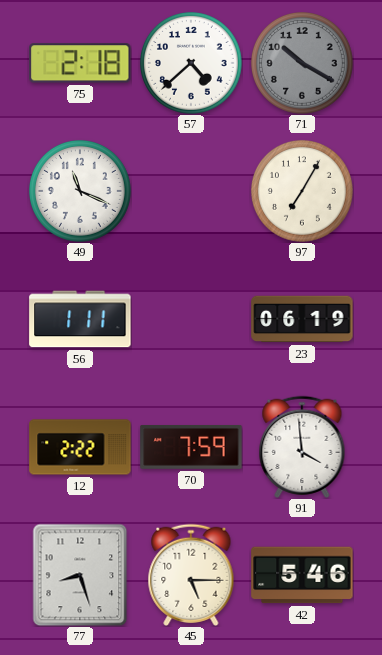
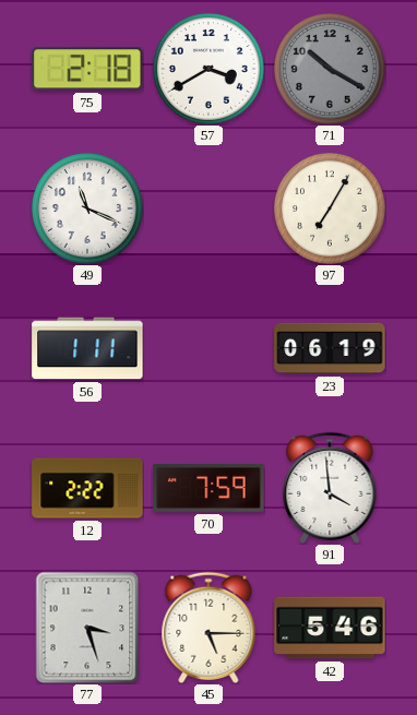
57: 4:38 -> 3:40
77: 8:27 -> 3:27
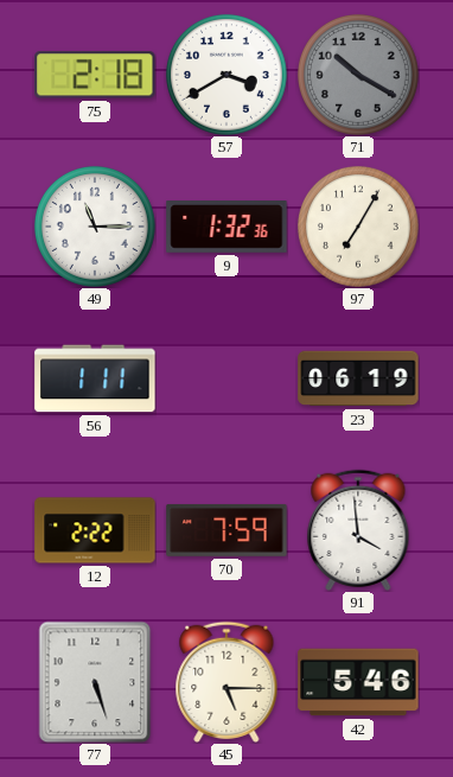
49: 11:19 -> 11:15
9: none -> 1:32
77: 3:27 -> 5:27
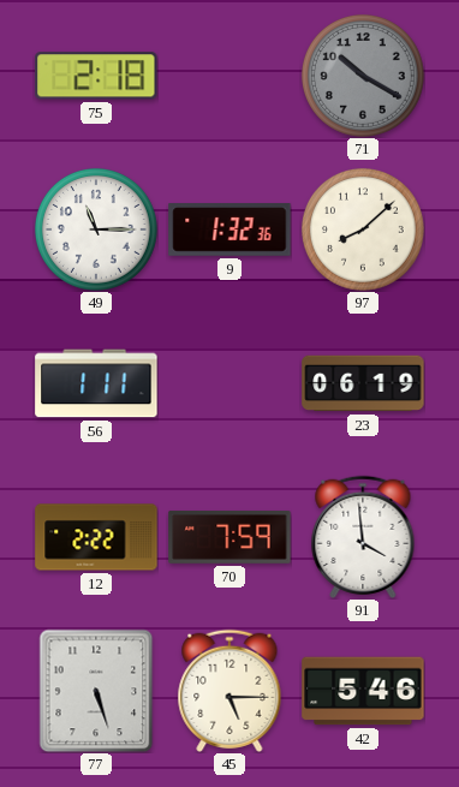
57: 3:40 -> none
97: 7:05 -> 8:08
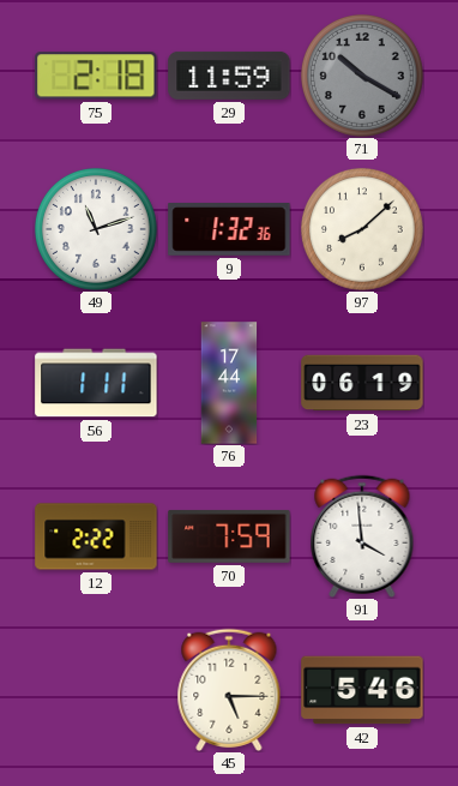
29: none -> 11:59
49: 11:15 -> 11:12
76: none -> 17:44
77: 5:27 -> none
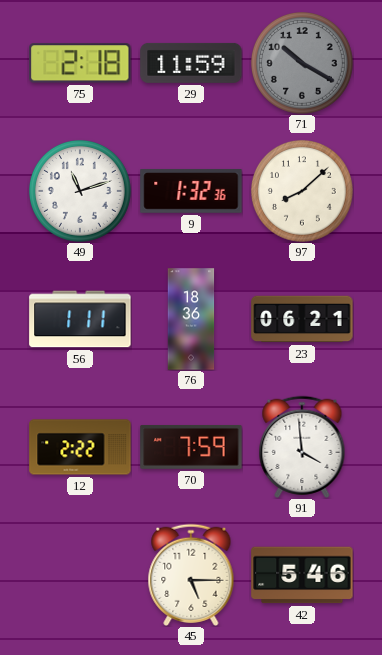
76: 17:44 -> 18:36
23: 06:19 -> 06:21
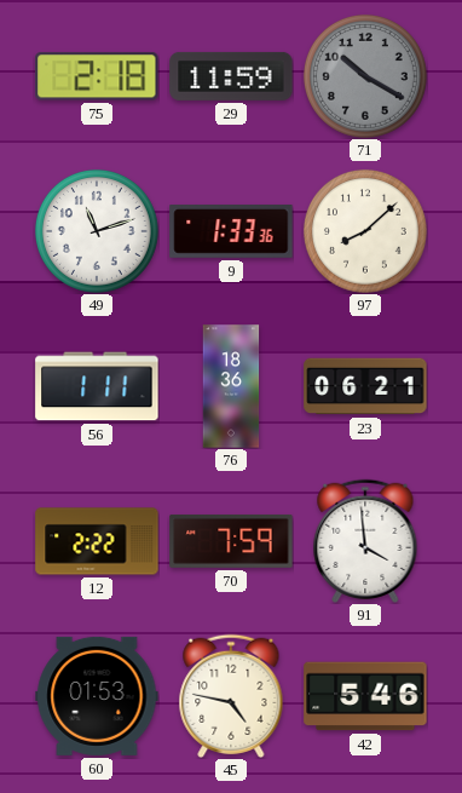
9: 1:32 -> 1:33
60: none -> 01:53
45: 5:15 -> 4:47
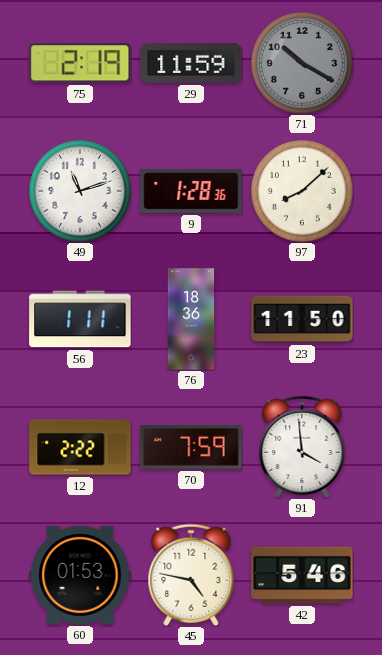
75: 2:18 -> 2:19
9: 1:33 -> 1:28
23: 06:21 -> 11:50
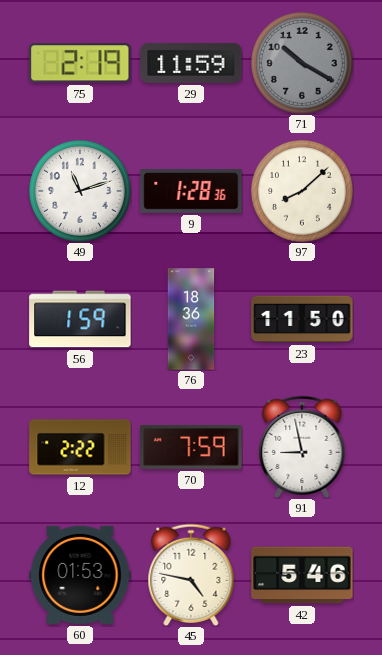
56: 1:11 -> 1:59
91: 3:59 -> 8:58
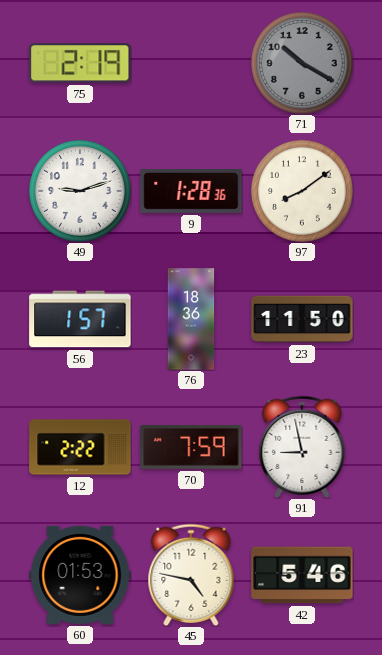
29: 11:59 -> none
49: 11:12 -> 9:12
97: 8:08 -> 8:09
56: 1:59 -> 1:57
